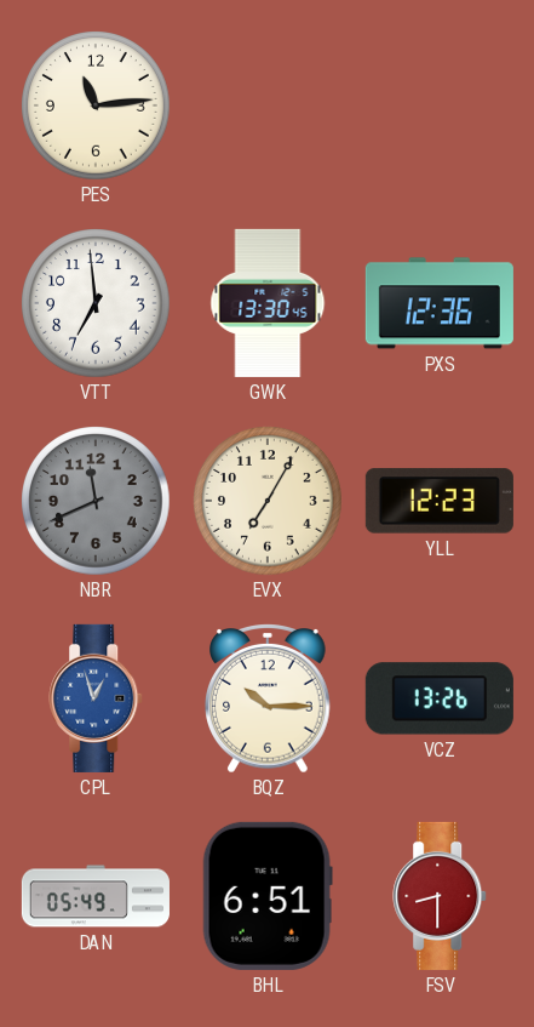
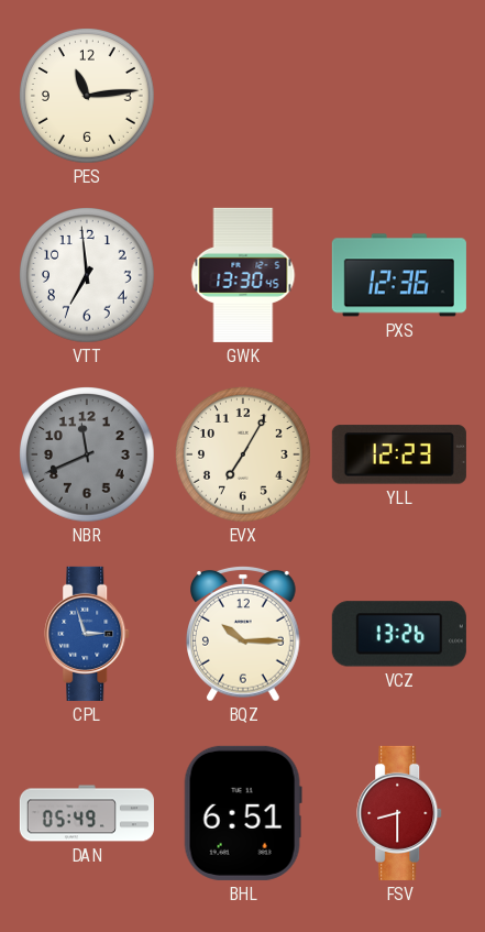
CPL: 12:57 -> 2:57
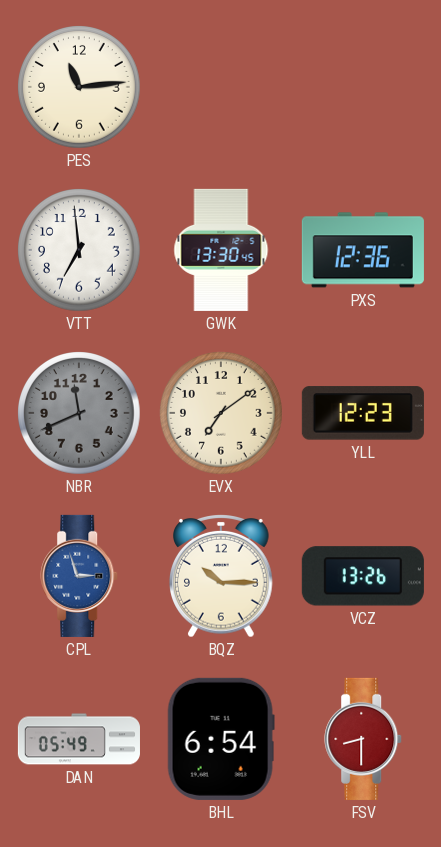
EVX: 7:05 -> 7:09
BHL: 6:51 -> 6:54
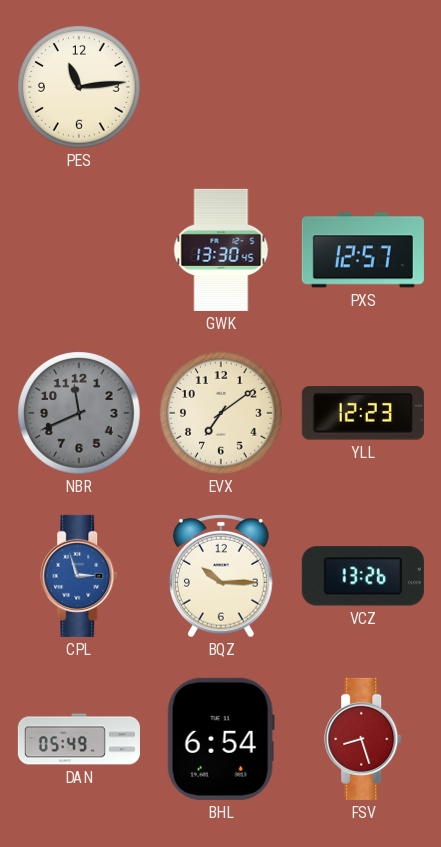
VTT: 6:59 -> none
PXS: 12:36 -> 12:57
FSV: 8:30 -> 8:27
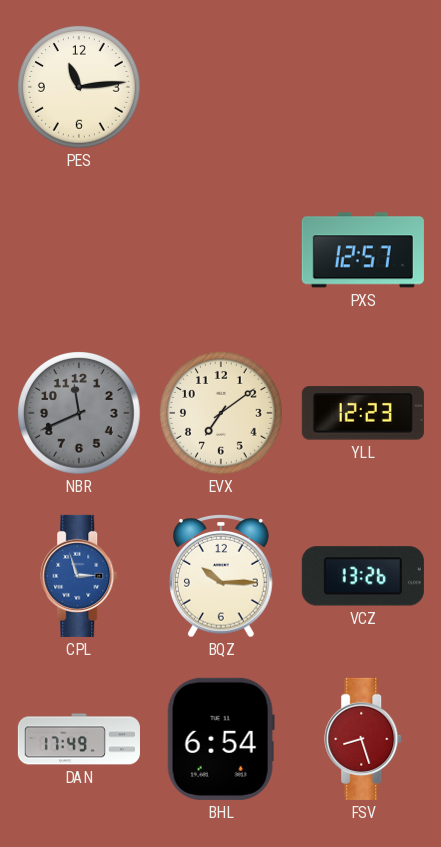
GWK: 13:30 -> none
DAN: 05:49 -> 17:49
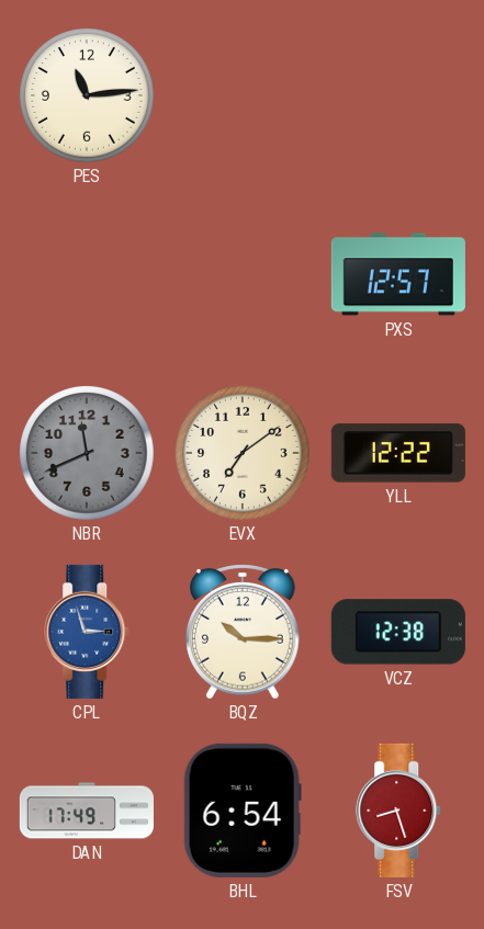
YLL: 12:23 -> 12:22
VCZ: 13:26 -> 12:38
